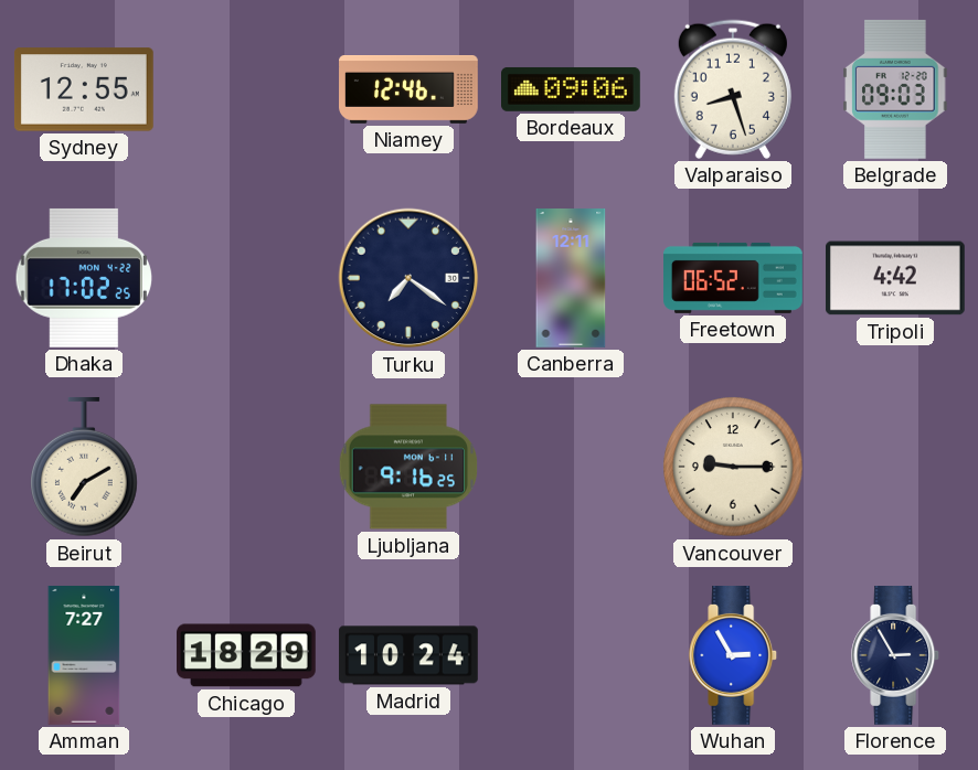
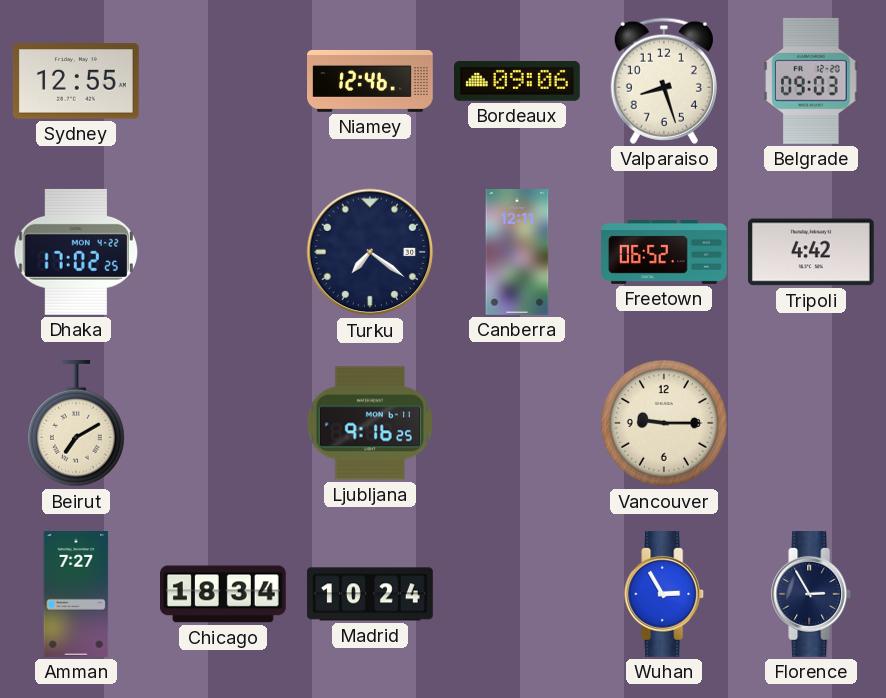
Chicago: 18:29 -> 18:34
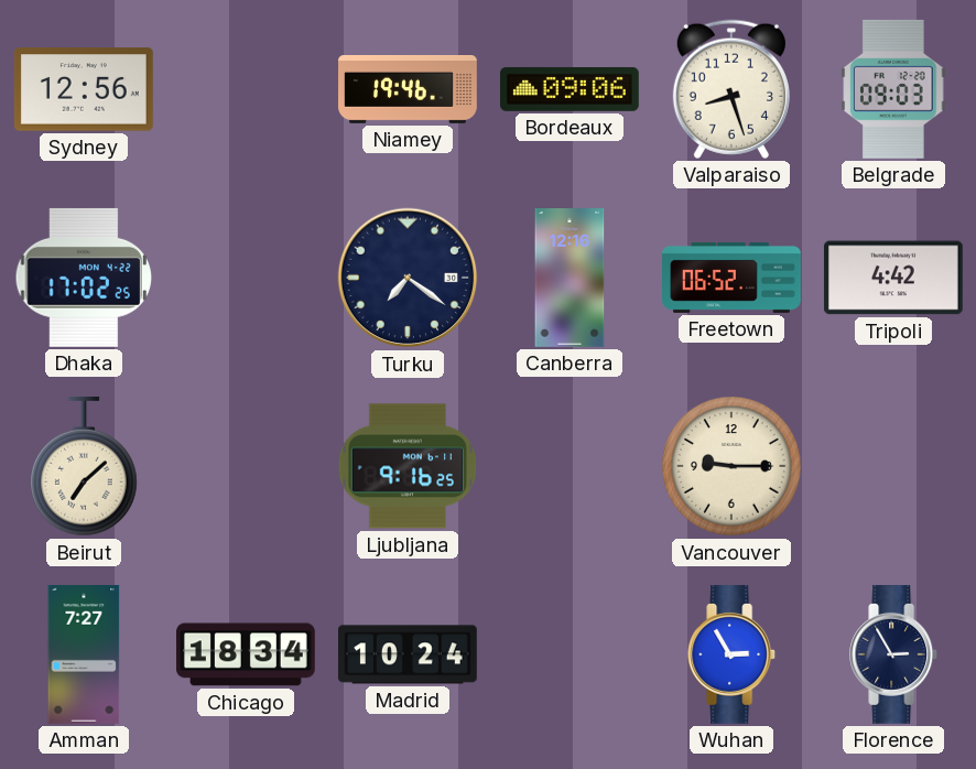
Sydney: 12:55 -> 12:56
Niamey: 12:46 -> 19:46
Canberra: 12:11 -> 12:16
Beirut: 7:10 -> 7:08
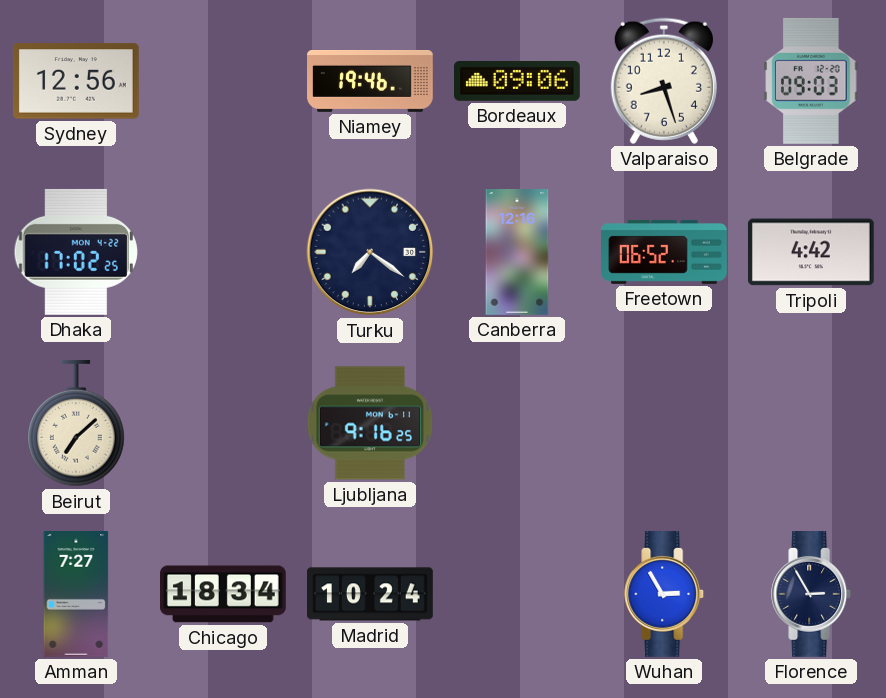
Vancouver: 9:15 -> none
